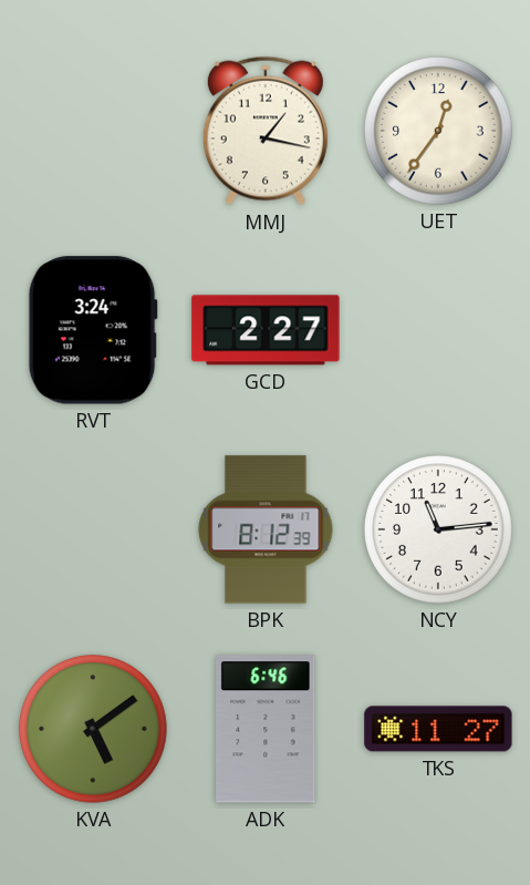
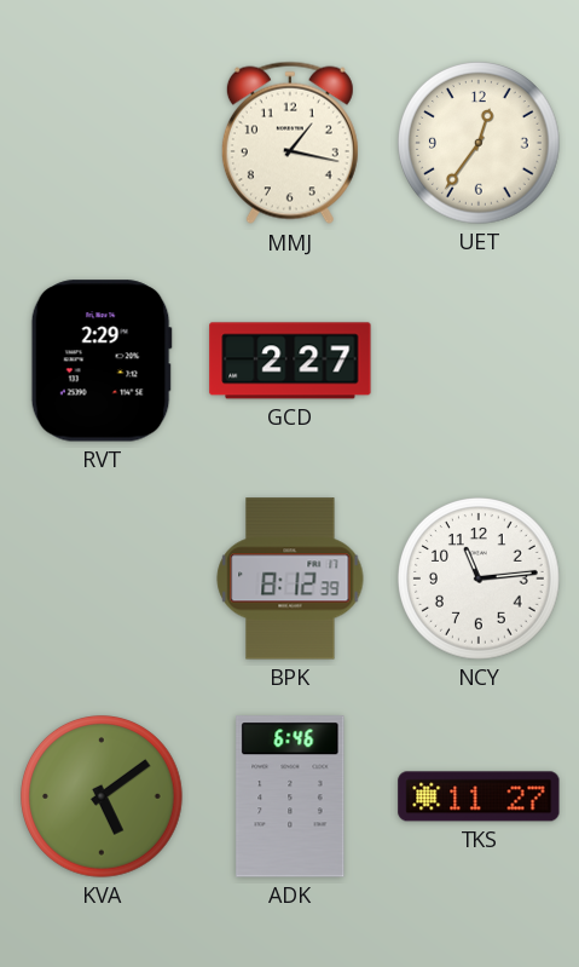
RVT: 3:24 -> 2:29
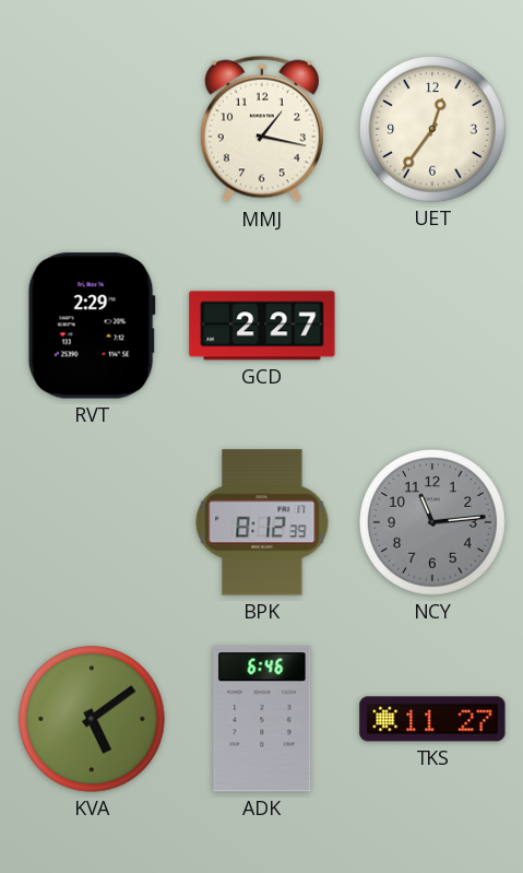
NCY dial: white -> grey
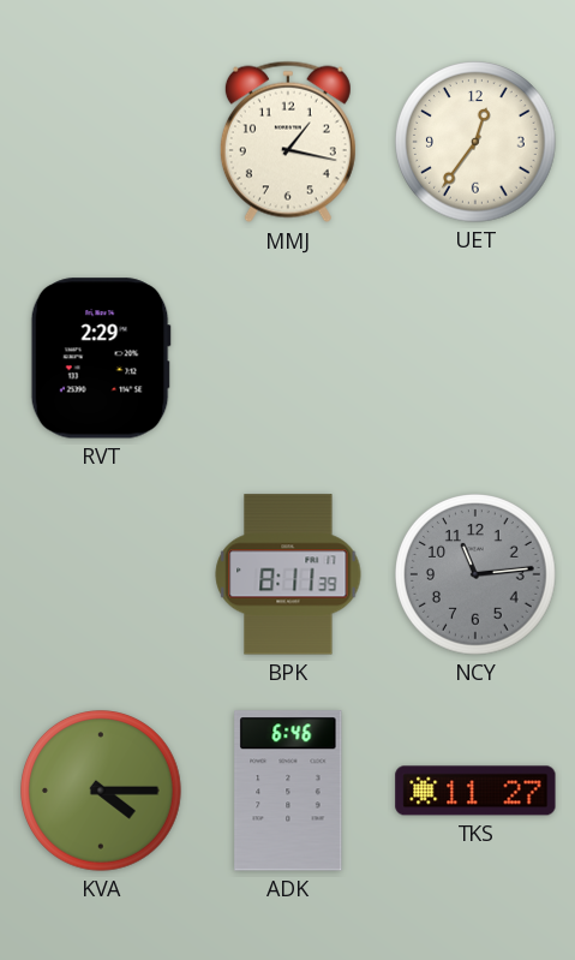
GCD: 2:27 -> none
BPK: 8:12 -> 8:11
KVA: 5:09 -> 4:15
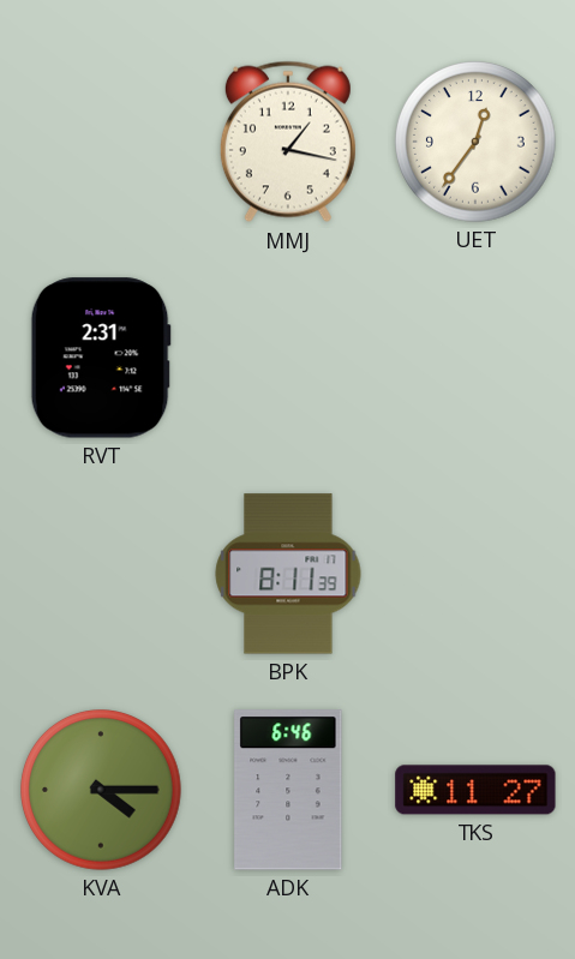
RVT: 2:29 -> 2:31
NCY: 11:14 -> none
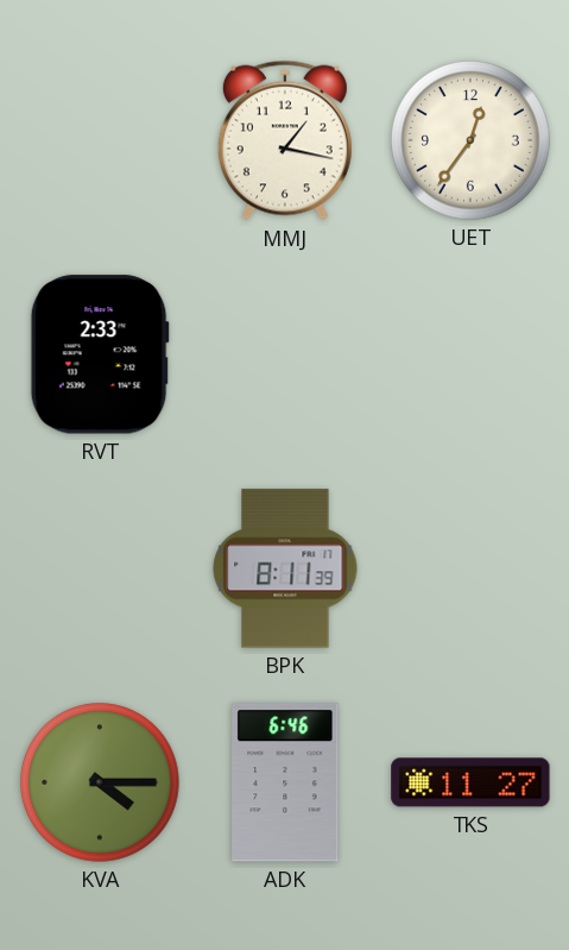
RVT: 2:31 -> 2:33
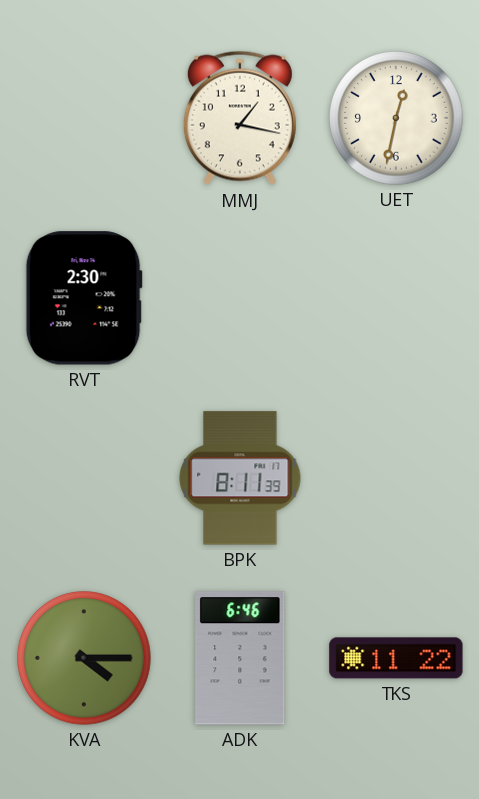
UET: 12:36 -> 12:32
RVT: 2:33 -> 2:30
TKS: 11:27 -> 11:22
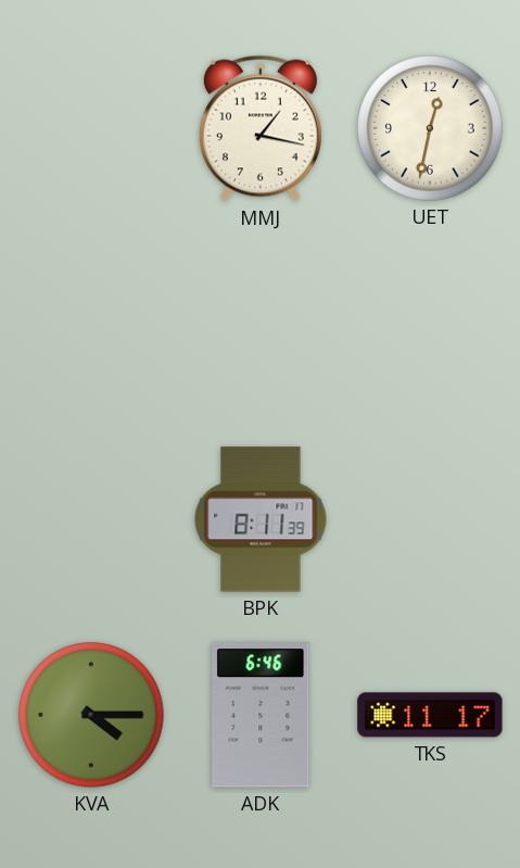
RVT: 2:30 -> none
TKS: 11:22 -> 11:17
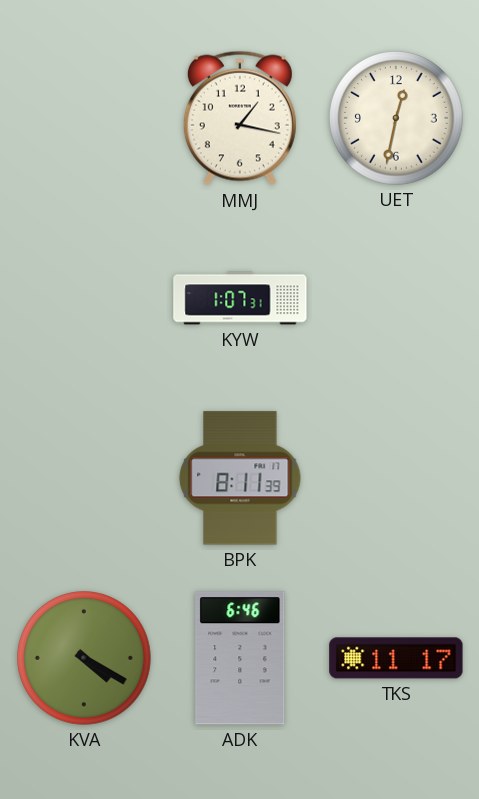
KYW: none -> 1:07
KVA: 4:15 -> 4:20
